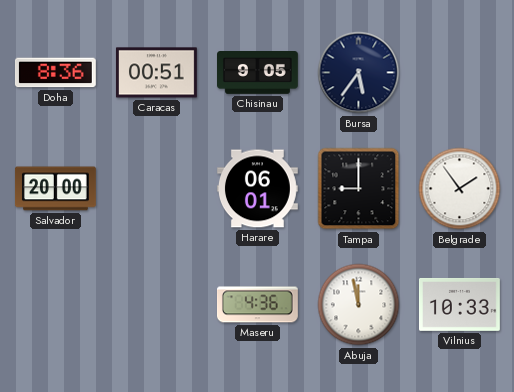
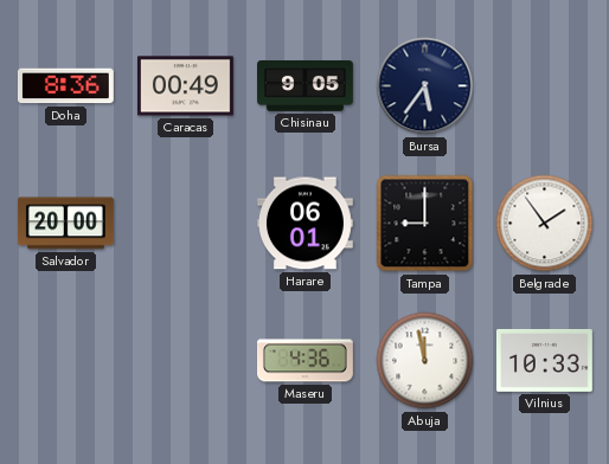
Caracas: 00:51 -> 00:49
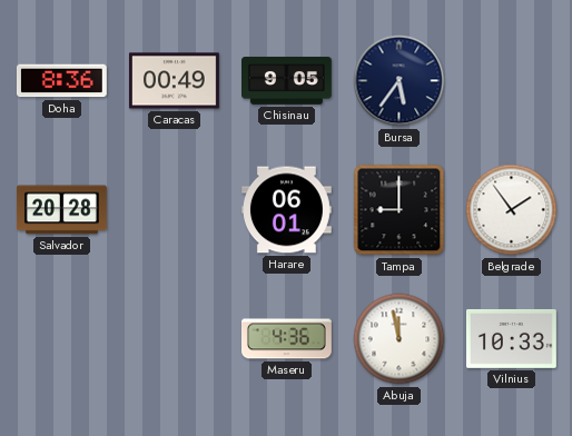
Salvador: 20:00 -> 20:28
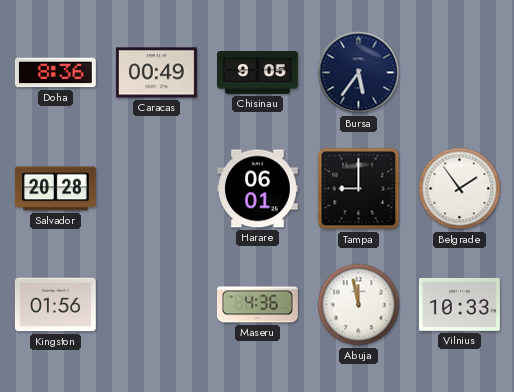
Kingston: none -> 01:56
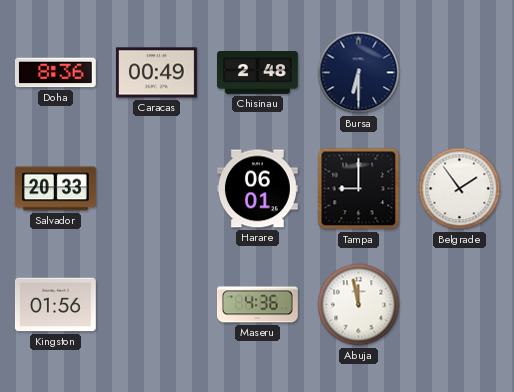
Chisinau: 9:05 -> 2:48
Bursa: 5:36 -> 6:30
Salvador: 20:28 -> 20:33
Vilnius: 10:33 -> none
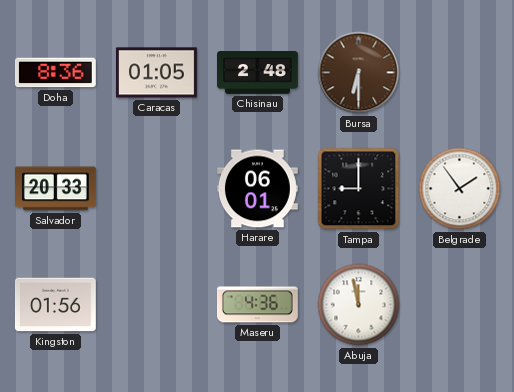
Caracas: 00:49 -> 01:05
Bursa dial: navy -> brown
